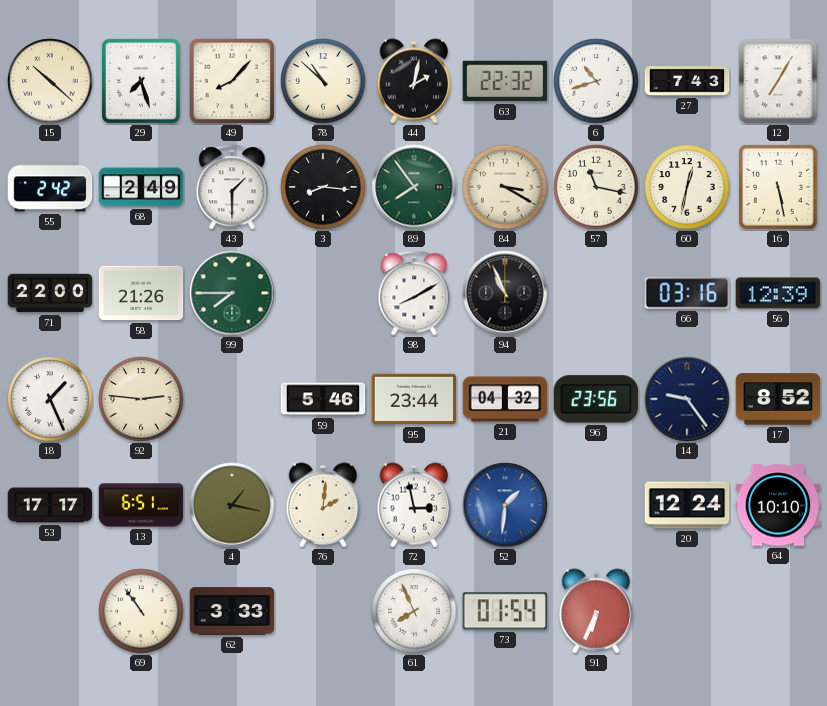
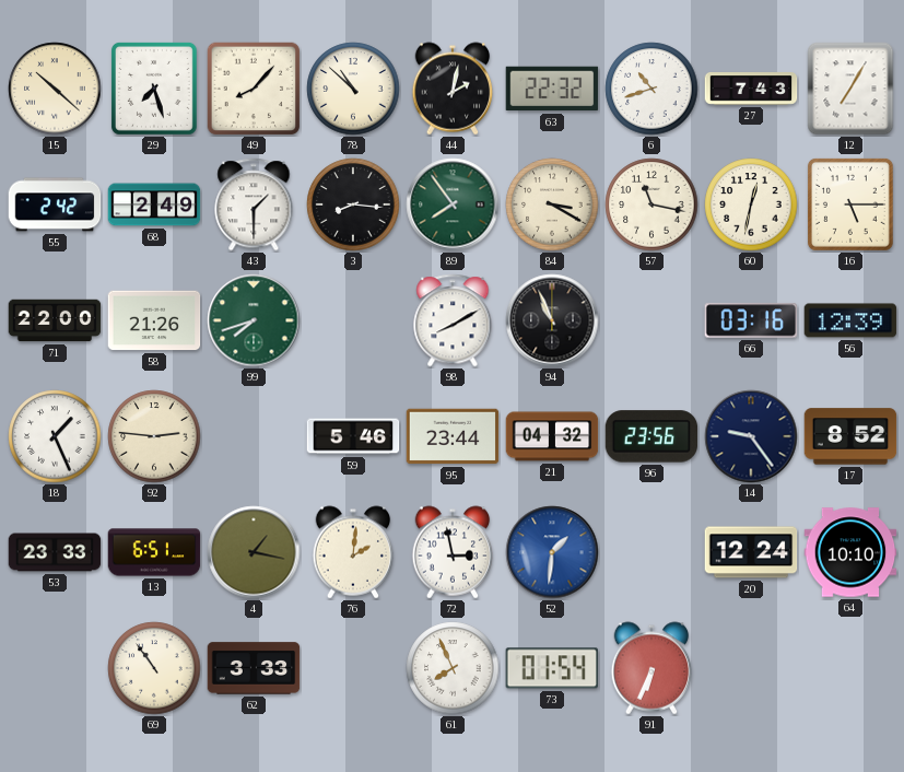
16: 5:28 -> 5:15
99: 7:45 -> 7:42
53: 17:17 -> 23:33
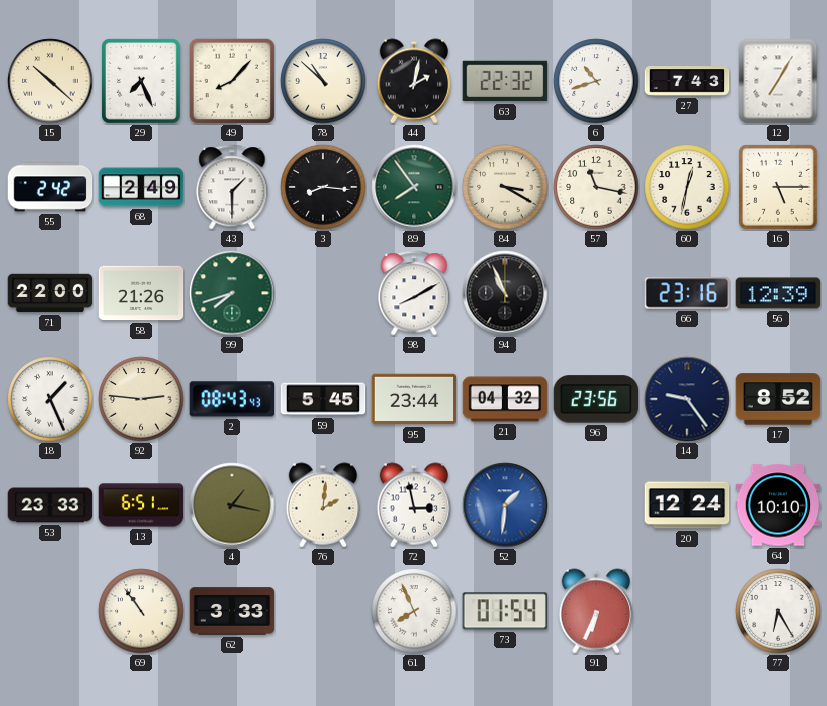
29: 7:27 -> 7:26
66: 03:16 -> 23:16
2: none -> 08:43
59: 5:46 -> 5:45
77: none -> 6:25
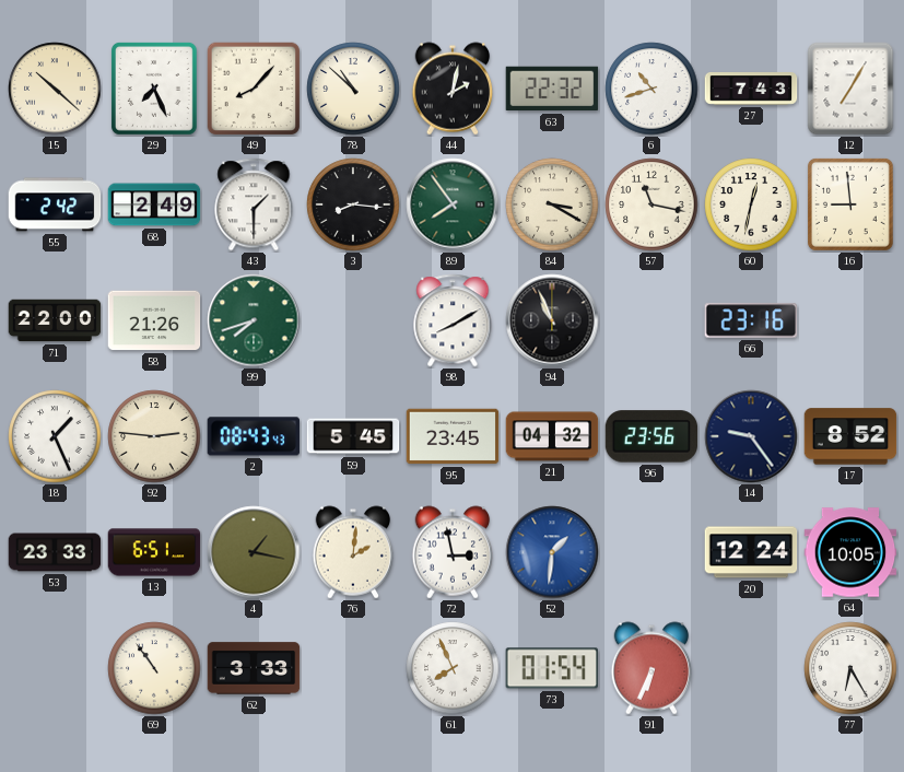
16: 5:15 -> 8:59
56: 12:39 -> none
95: 23:44 -> 23:45
64: 10:10 -> 10:05
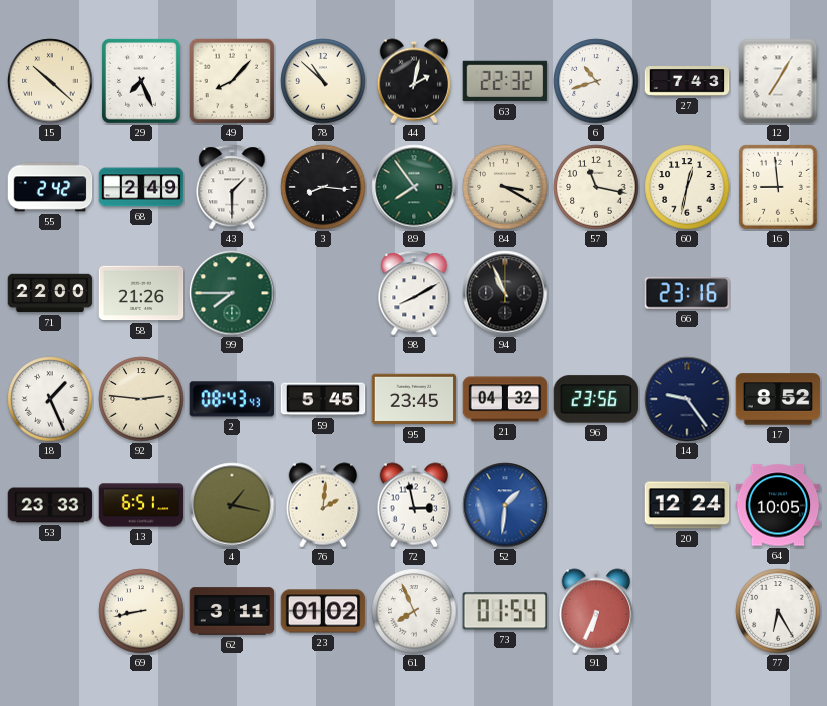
99: 7:42 -> 7:45
69: 10:54 -> 8:43
62: 3:33 -> 3:11
23: none -> 01:02
